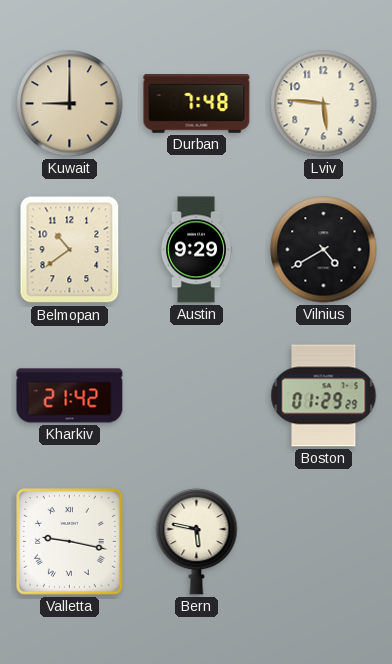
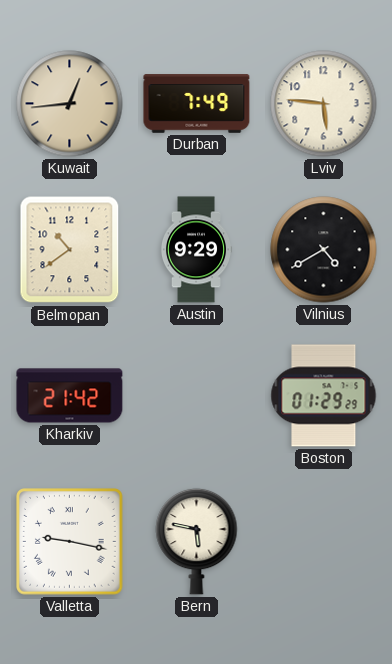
Kuwait: 9:00 -> 12:44
Durban: 7:48 -> 7:49
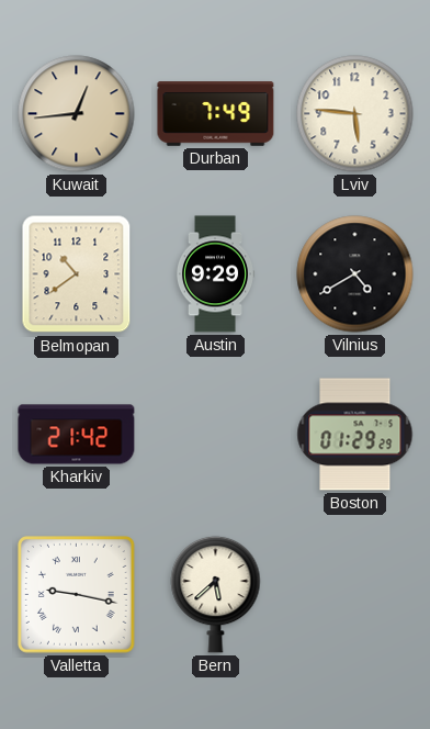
Bern: 5:47 -> 5:38
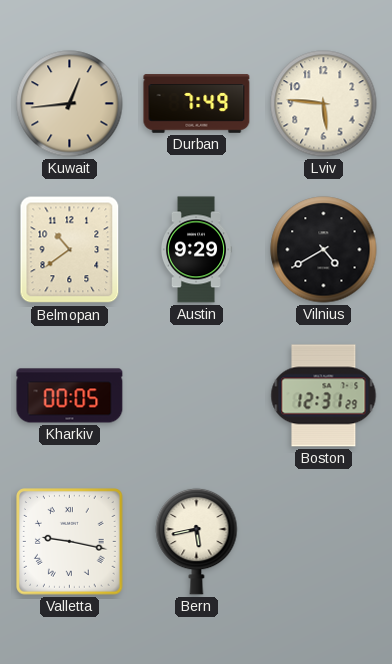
Kharkiv: 21:42 -> 00:05
Boston: 01:29 -> 12:31
Bern: 5:38 -> 5:43
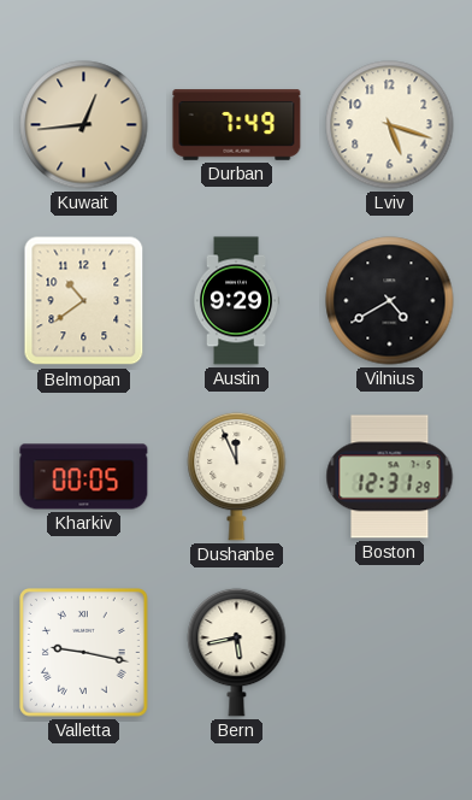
Lviv: 5:46 -> 5:18
Dushanbe: none -> 11:56
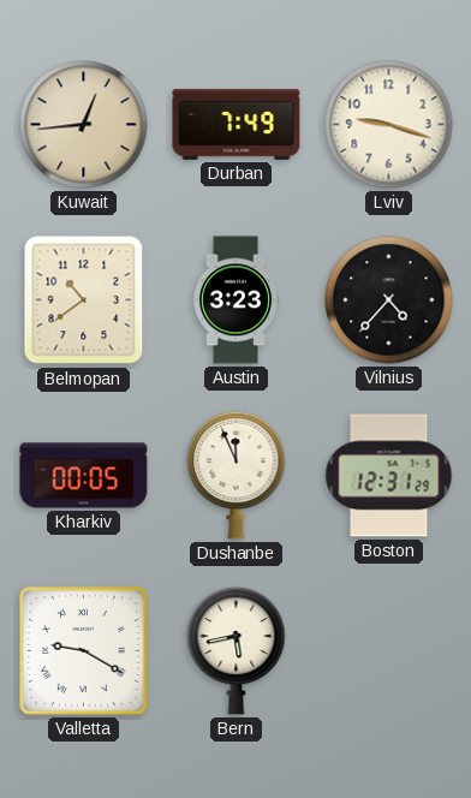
Lviv: 5:18 -> 9:18
Austin: 9:29 -> 3:23
Vilnius: 4:40 -> 4:37
Valletta: 9:17 -> 9:20
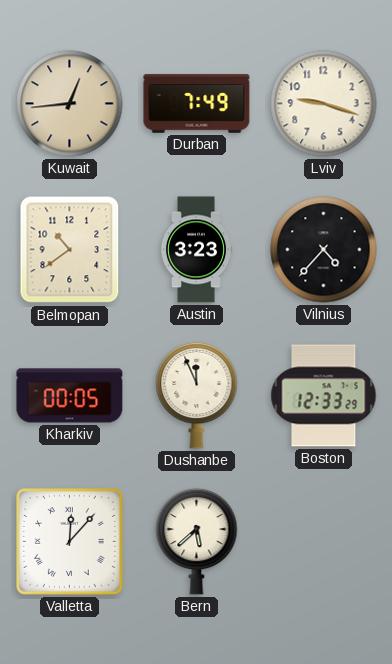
Boston: 12:31 -> 12:33
Valletta: 9:20 -> 12:07
Bern: 5:43 -> 5:38
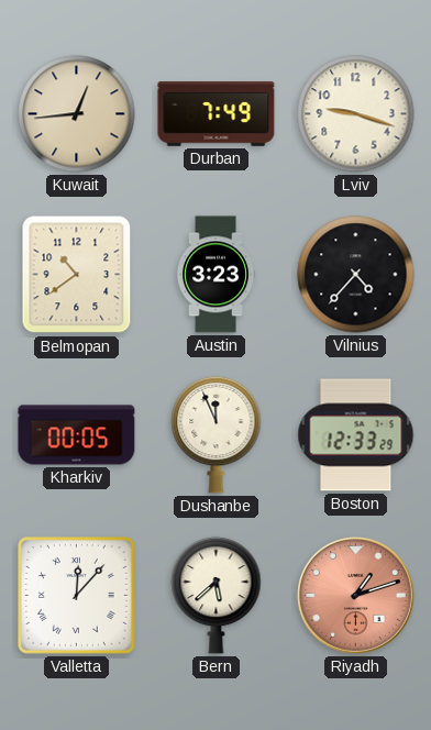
Riyadh: none -> 1:12
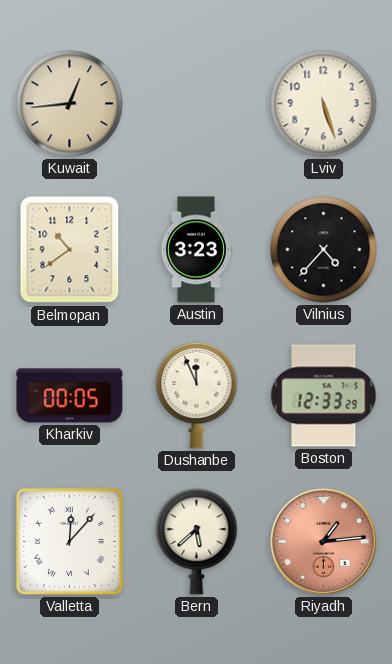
Durban: 7:49 -> none
Lviv: 9:18 -> 5:27
Riyadh: 1:12 -> 1:14
